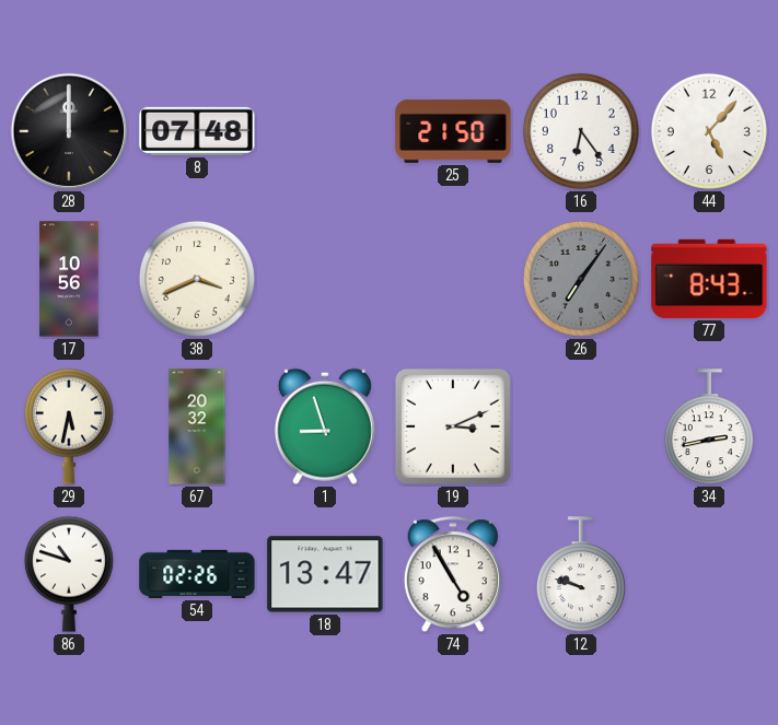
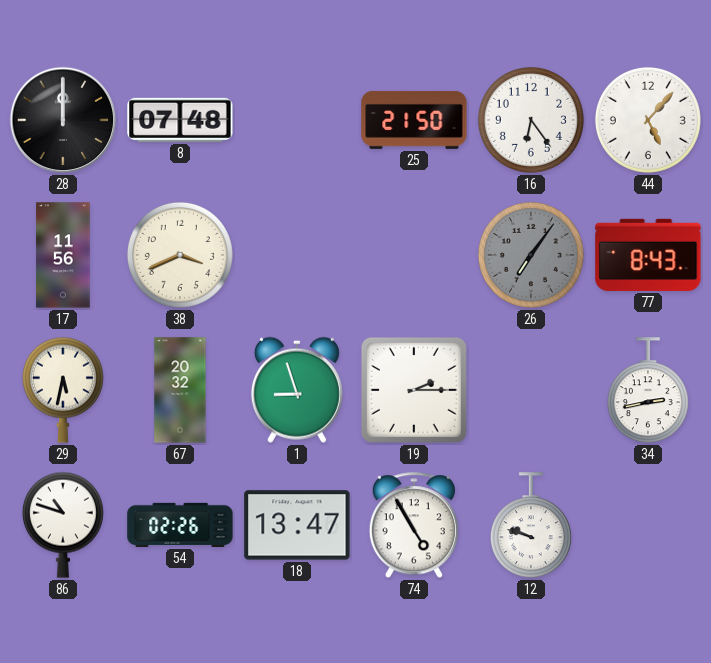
17: 10:56 -> 11:56
19: 3:11 -> 2:15
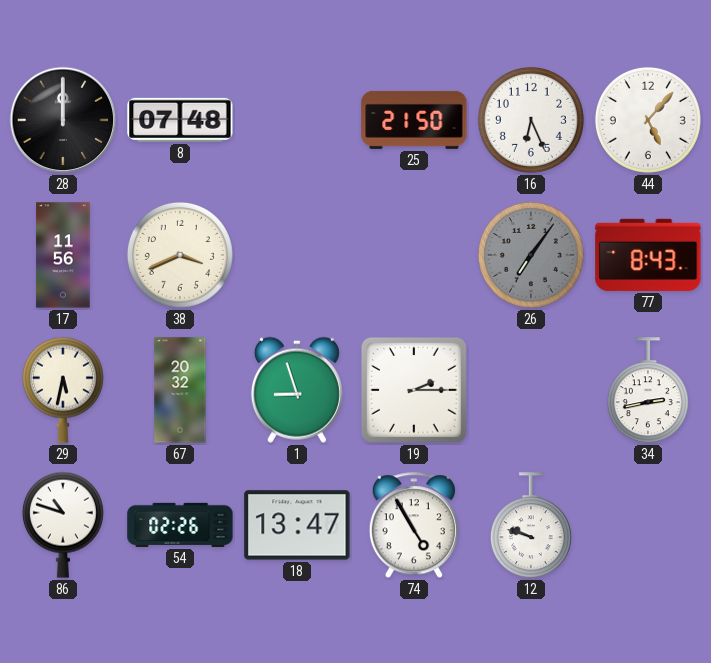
16: 6:24 -> 6:26
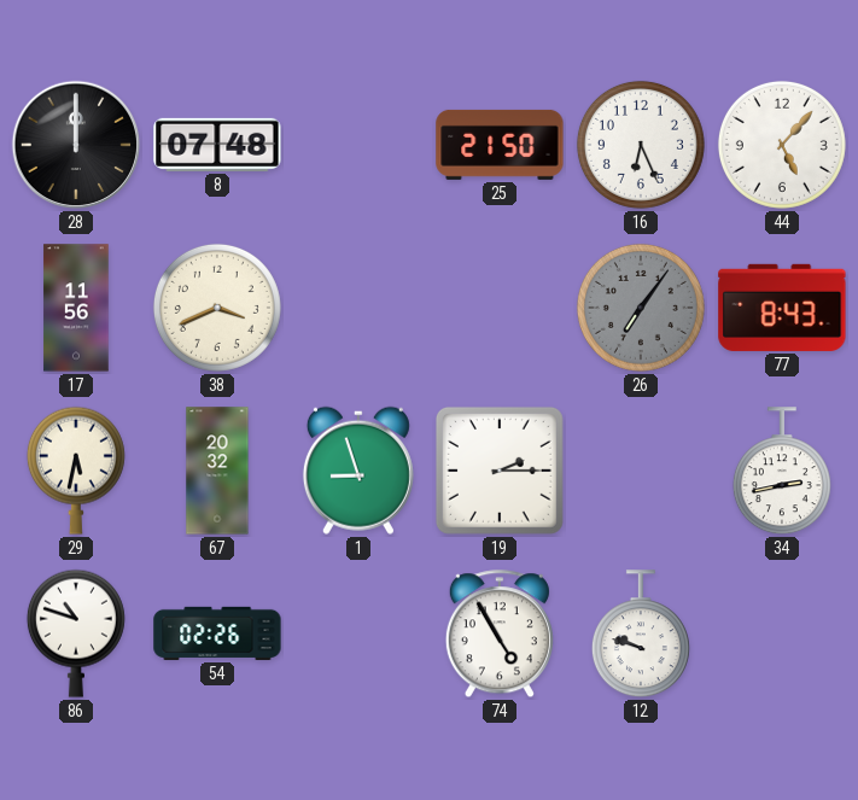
18: 13:47 -> none
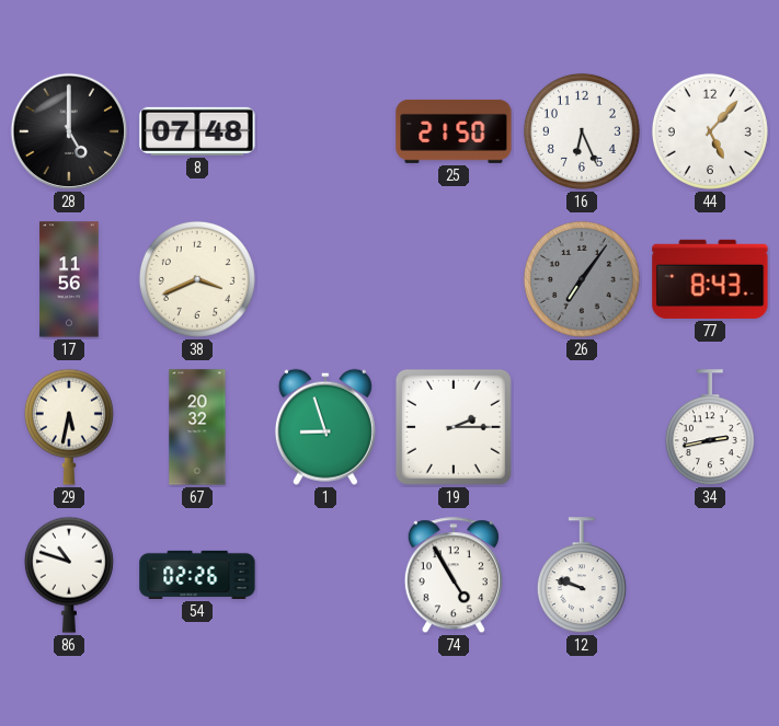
28: 12:00 -> 5:00
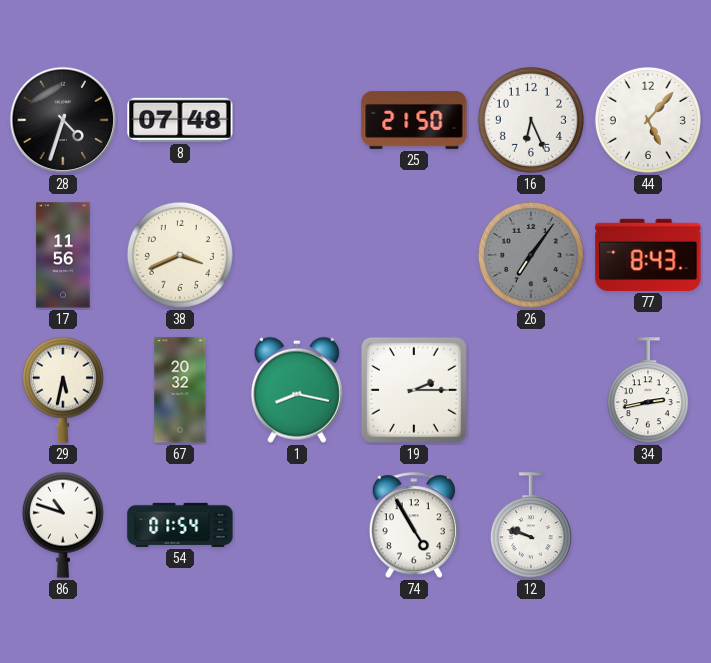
28: 5:00 -> 4:33
1: 8:57 -> 8:17
54: 02:26 -> 01:54
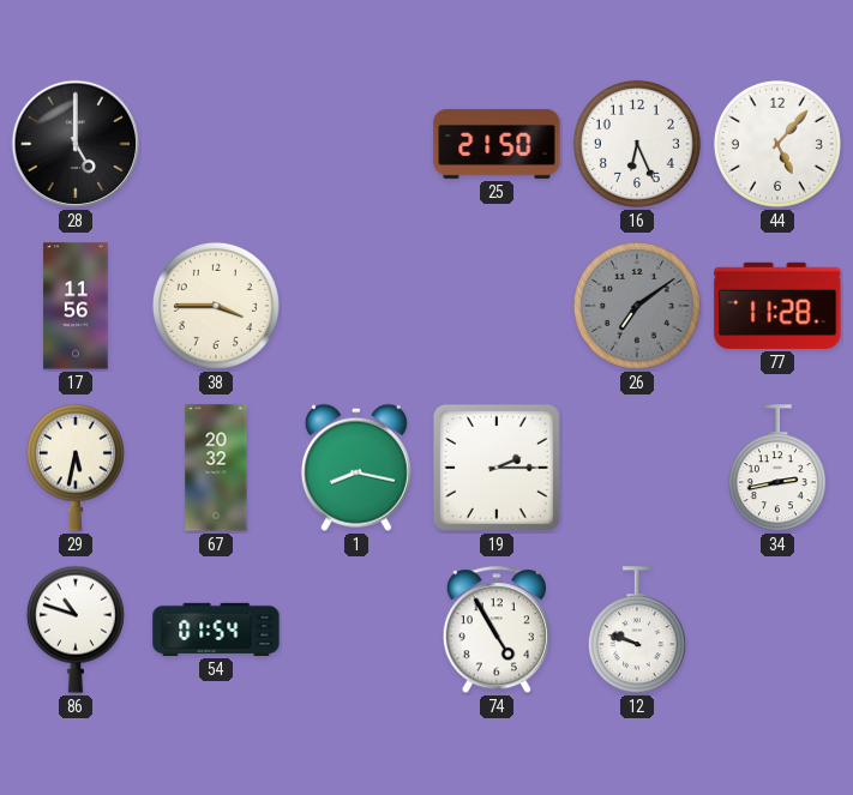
28: 4:33 -> 5:00
8: 07:48 -> none
38: 3:41 -> 3:45
26: 7:06 -> 7:09
77: 8:43 -> 11:28
